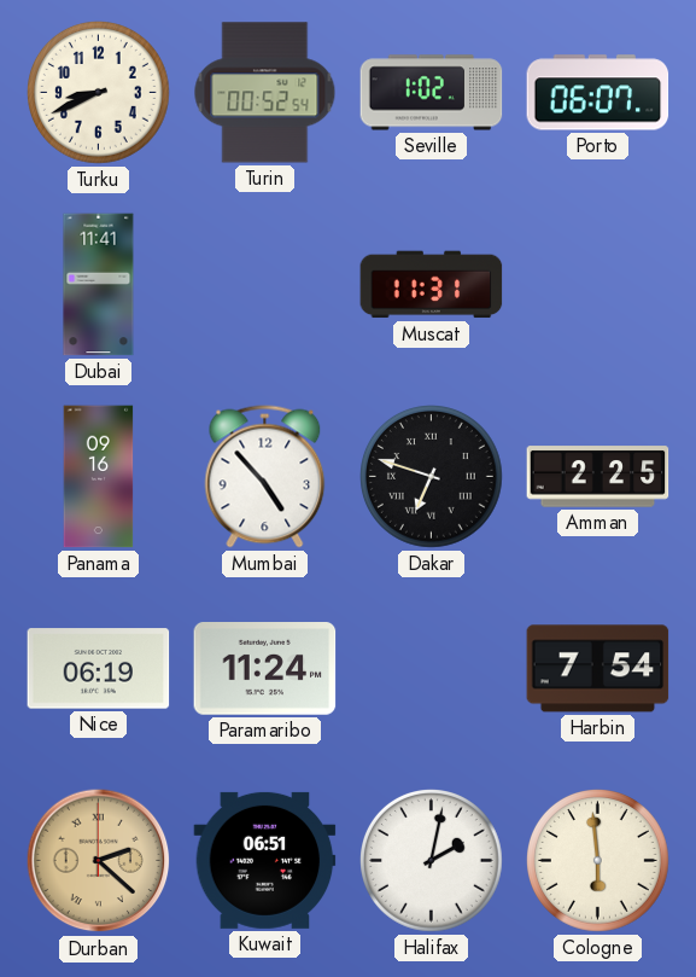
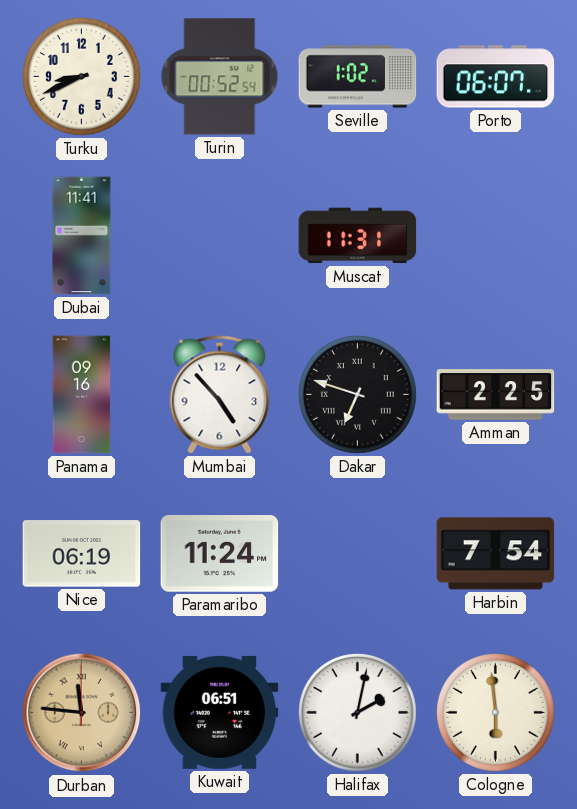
Durban: 2:22 -> 11:46
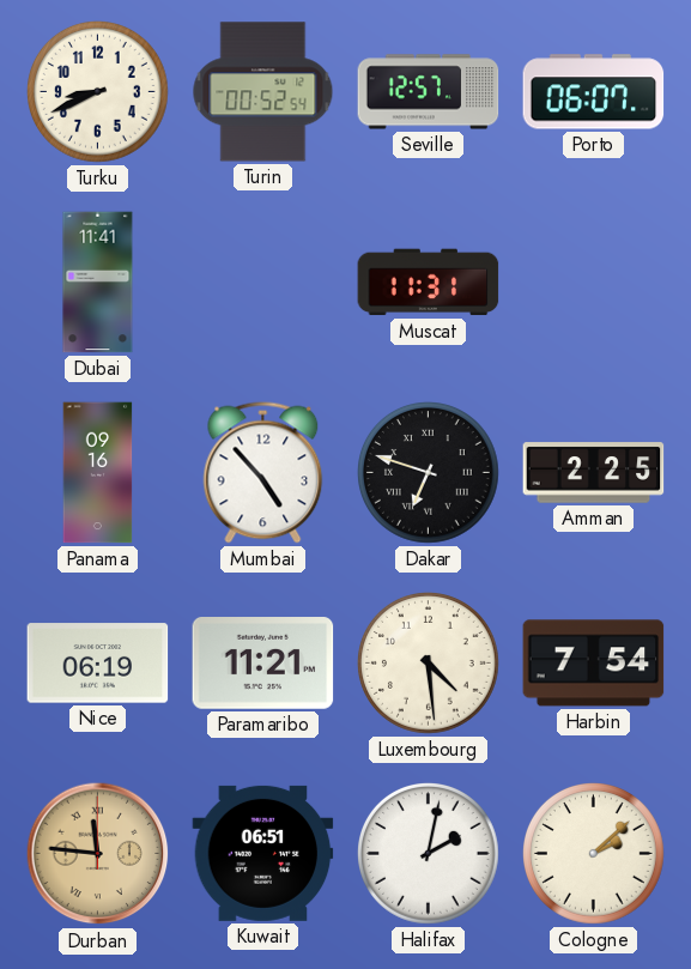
Seville: 1:02 -> 12:57
Paramaribo: 11:24 -> 11:21
Luxembourg: none -> 4:29
Cologne: 5:59 -> 2:08
